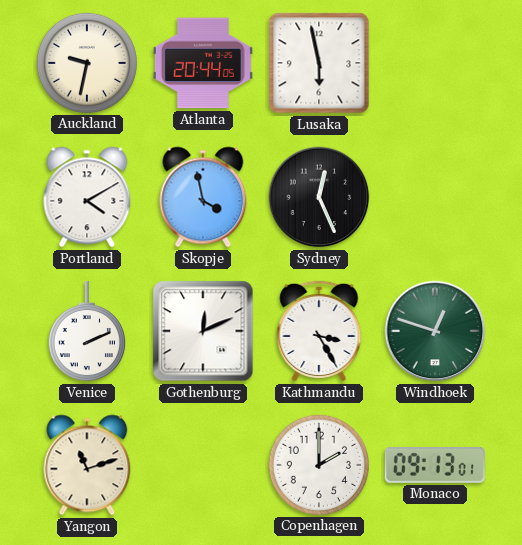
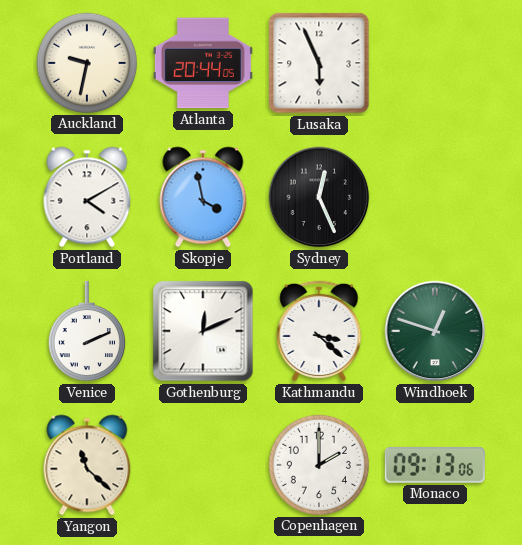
Lusaka: 5:58 -> 5:56
Kathmandu: 3:25 -> 3:22
Yangon: 11:12 -> 11:22
Monaco: 09:13:01 -> 09:13:06
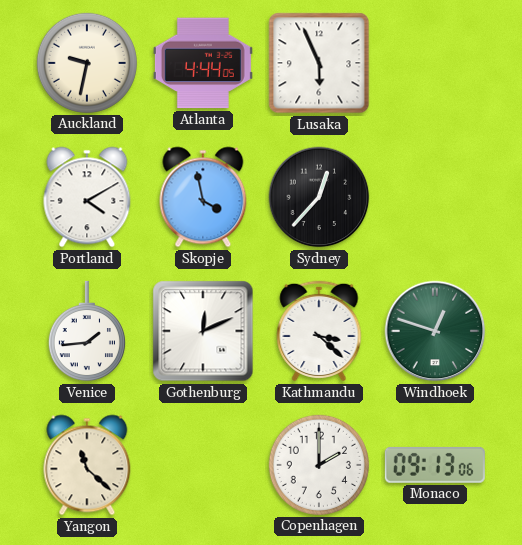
Atlanta: 20:44 -> 4:44
Sydney: 12:26 -> 12:37
Venice: 2:11 -> 1:44
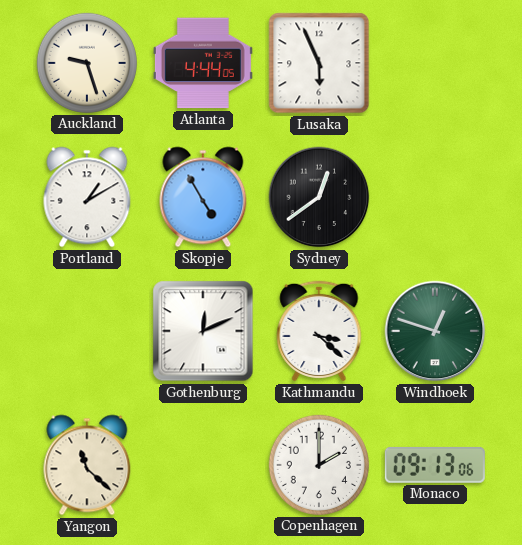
Auckland: 9:32 -> 9:27
Portland: 4:10 -> 1:10
Skopje: 3:58 -> 4:55
Sydney: 12:37 -> 12:39
Venice: 1:44 -> none
